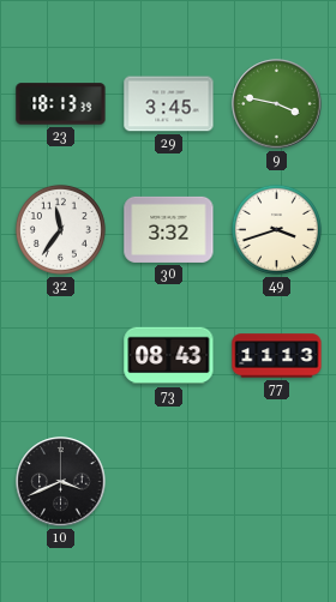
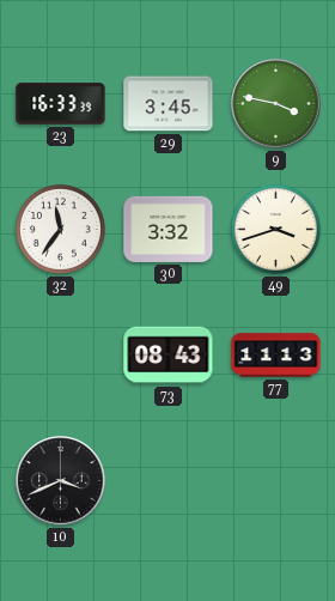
23: 18:13 -> 16:33
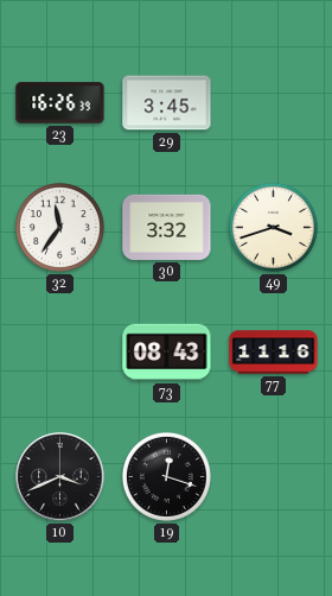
23: 16:33 -> 16:26
9: 3:47 -> none
77: 11:13 -> 11:16
19: none -> 12:18
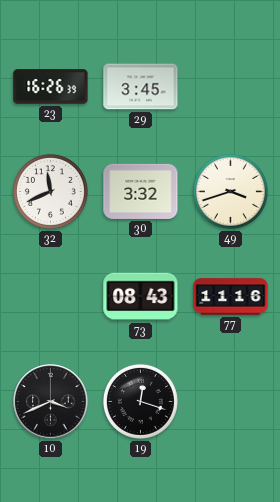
32: 11:36 -> 11:41
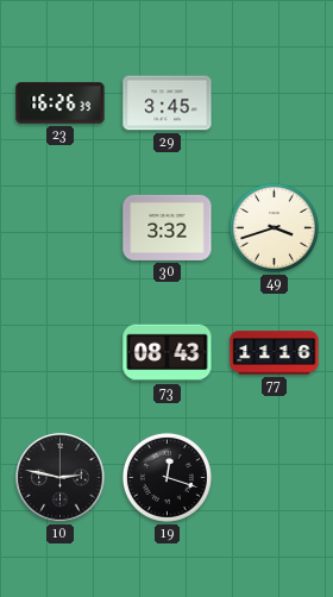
32: 11:41 -> none
10: 3:41 -> 2:47
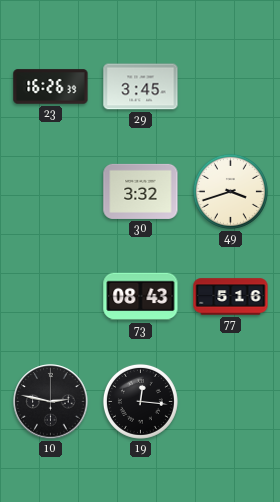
77: 11:16 -> 5:16
19: 12:18 -> 12:16
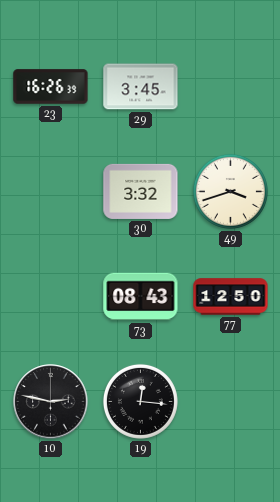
77: 5:16 -> 12:50
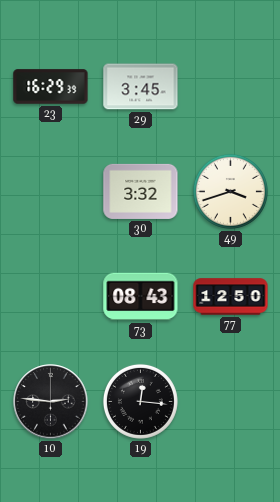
23: 16:26 -> 16:29
10: 2:47 -> 2:46
